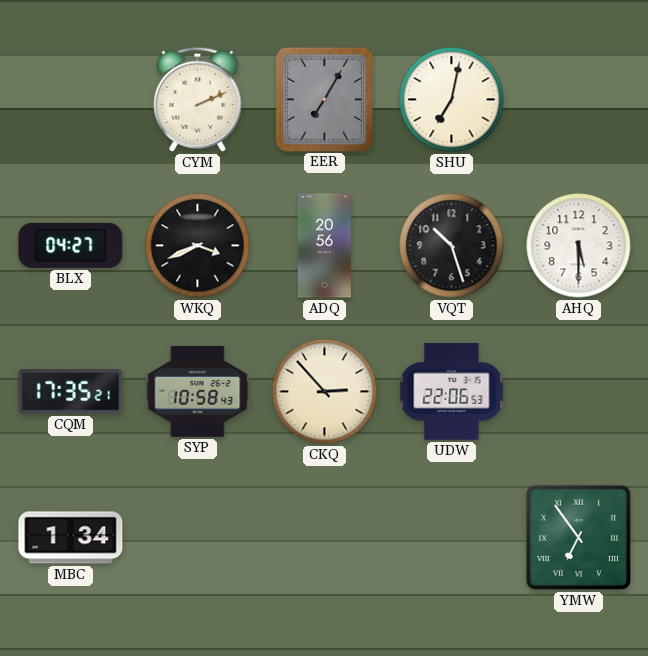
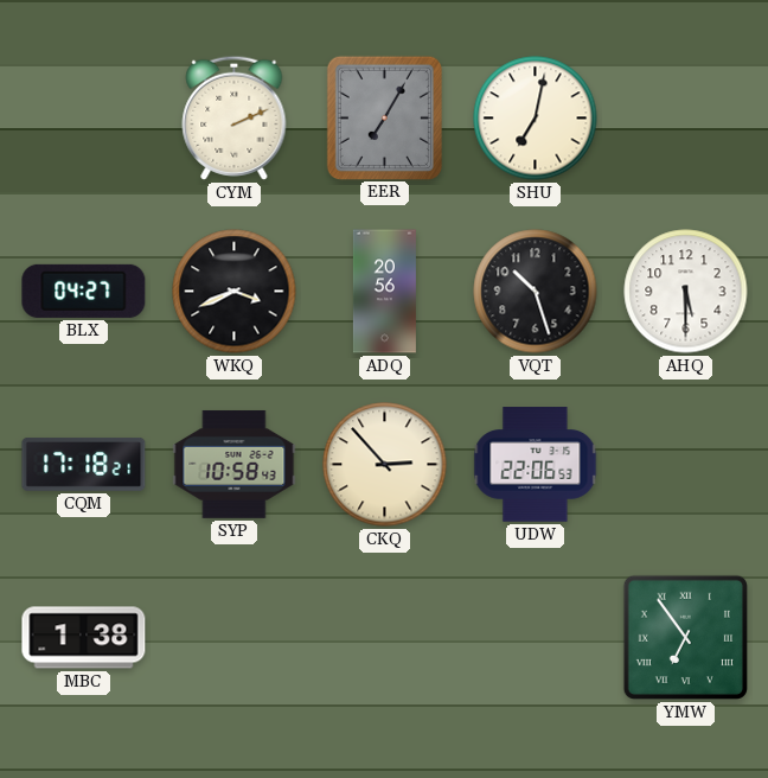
CQM: 17:35 -> 17:18
MBC: 1:34 -> 1:38
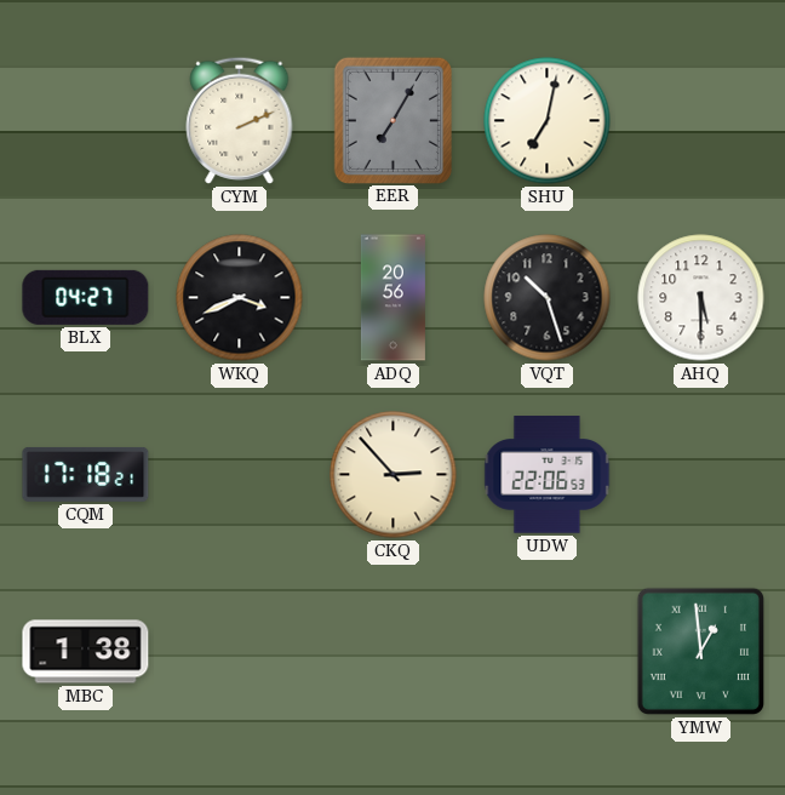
SYP: 10:58 -> none
YMW: 6:54 -> 12:59
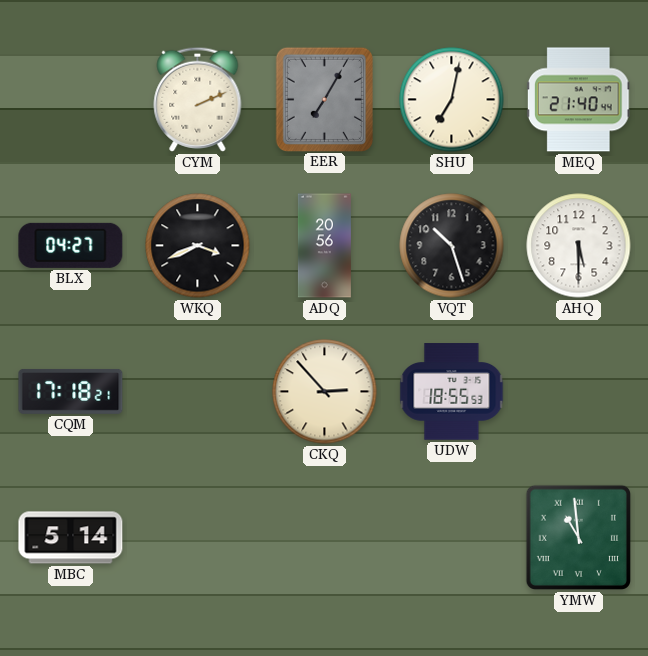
MEQ: none -> 21:40
UDW: 22:06 -> 18:55
MBC: 1:38 -> 5:14
YMW: 12:59 -> 10:59
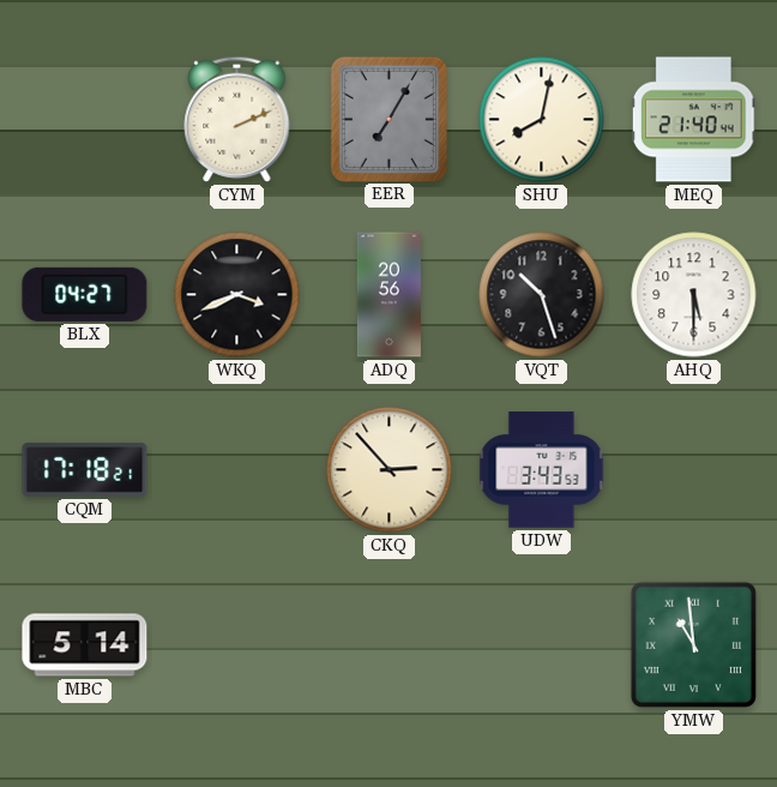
SHU: 7:02 -> 8:02
UDW: 18:55 -> 3:43
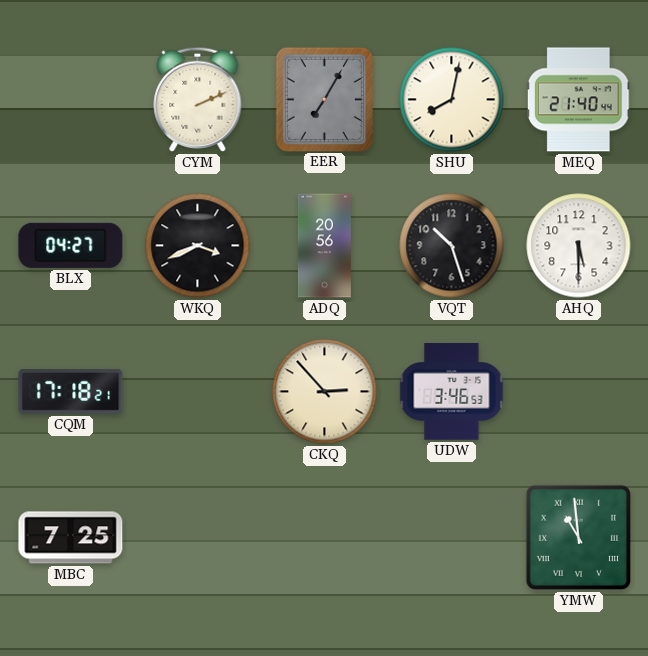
UDW: 3:43 -> 3:46
MBC: 5:14 -> 7:25
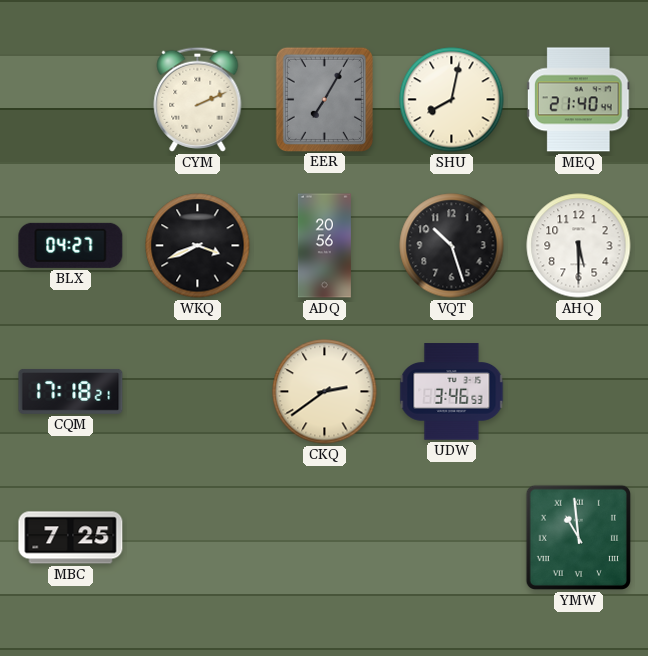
CKQ: 2:53 -> 2:39
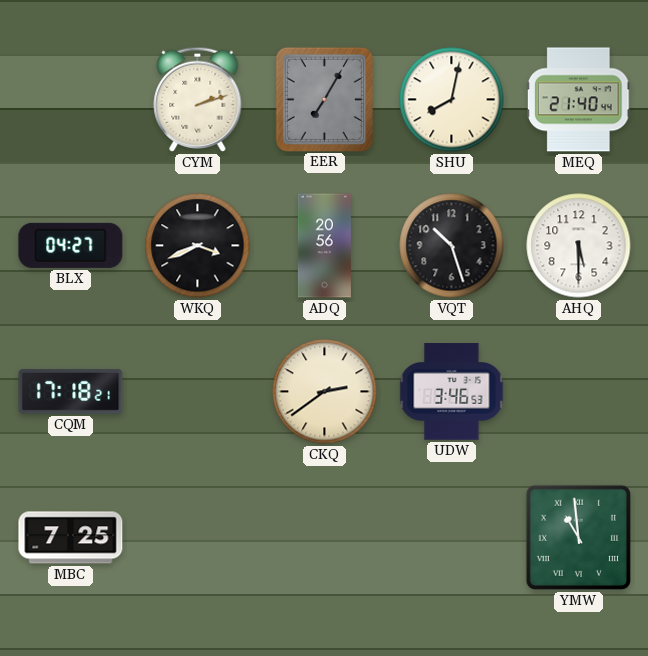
CYM: 2:11 -> 2:12
